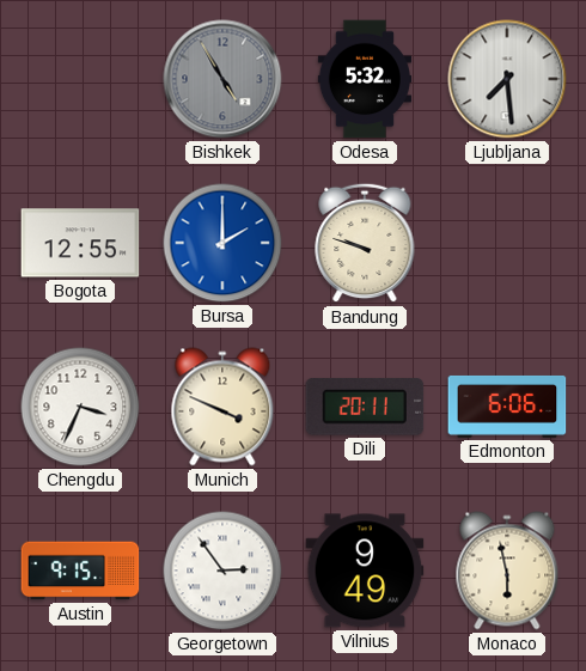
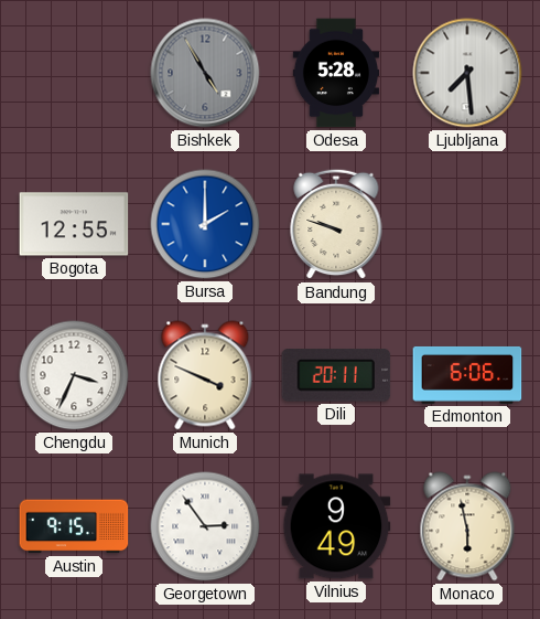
Odesa: 5:32 -> 5:28
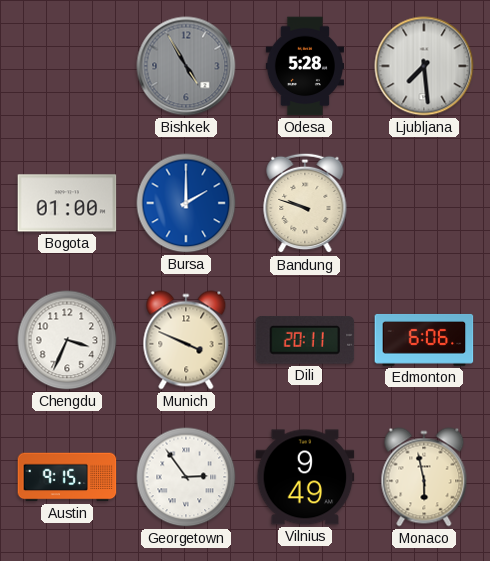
Bogota: 12:55 -> 01:00
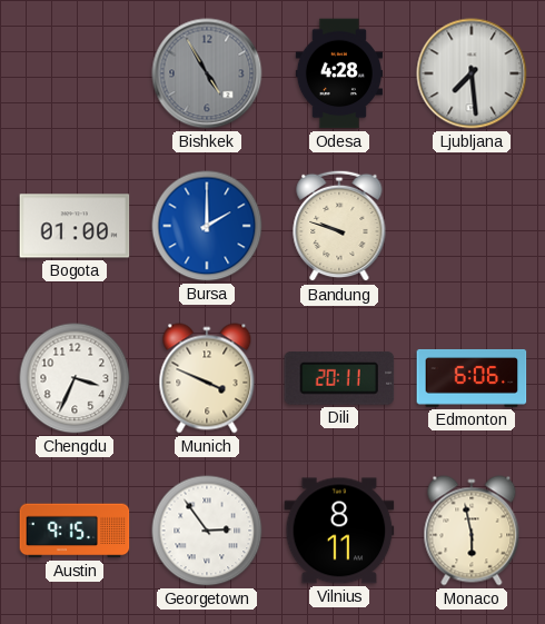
Odesa: 5:28 -> 4:28
Vilnius: 9:49 -> 8:11
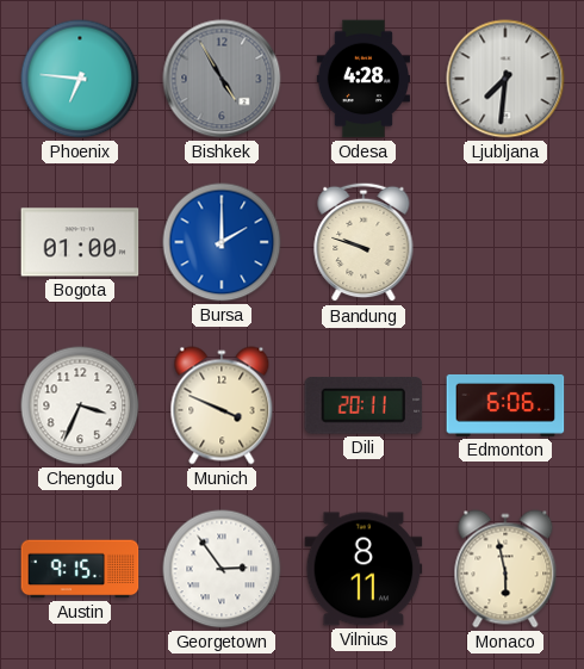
Phoenix: none -> 6:46
Ljubljana: 7:29 -> 7:31
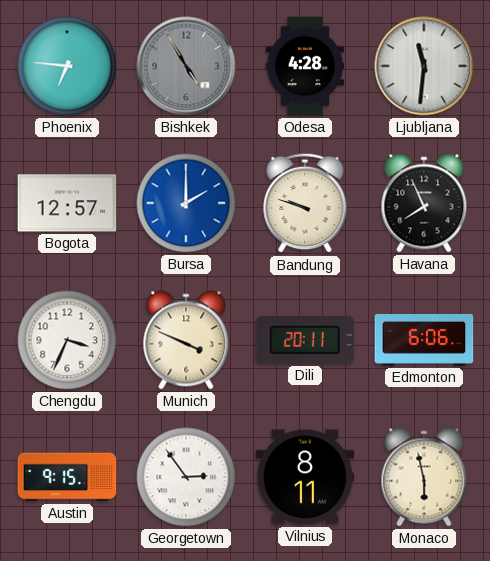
Ljubljana: 7:31 -> 11:31
Bogota: 01:00 -> 12:57
Havana: none -> 7:56
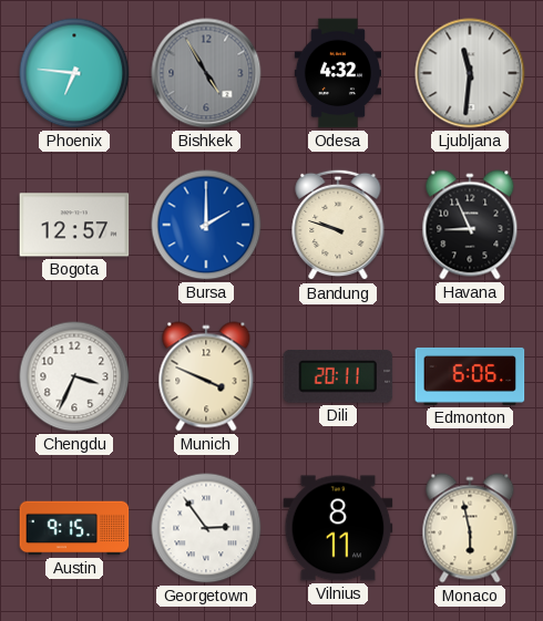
Odesa: 4:28 -> 4:32
Havana: 7:56 -> 8:56
